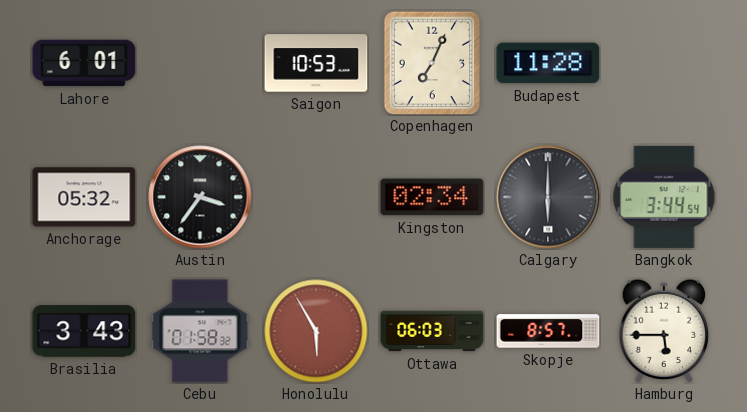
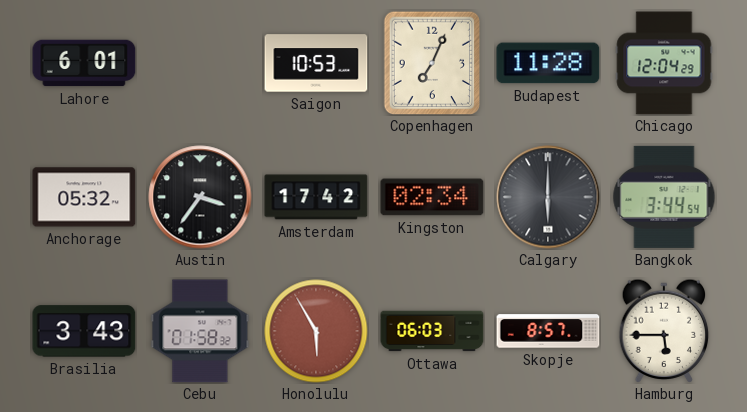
Chicago: none -> 12:04
Amsterdam: none -> 17:42
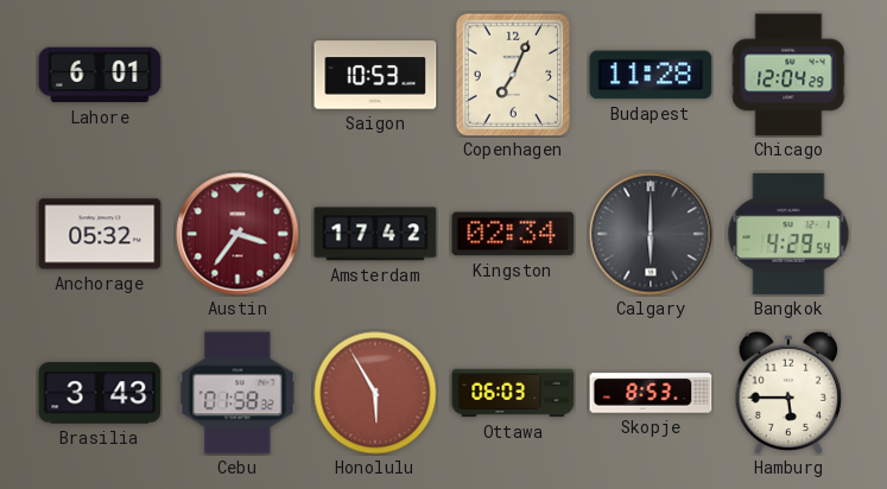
Austin dial: black -> burgundy
Bangkok: 3:44 -> 4:29
Skopje: 8:57 -> 8:53
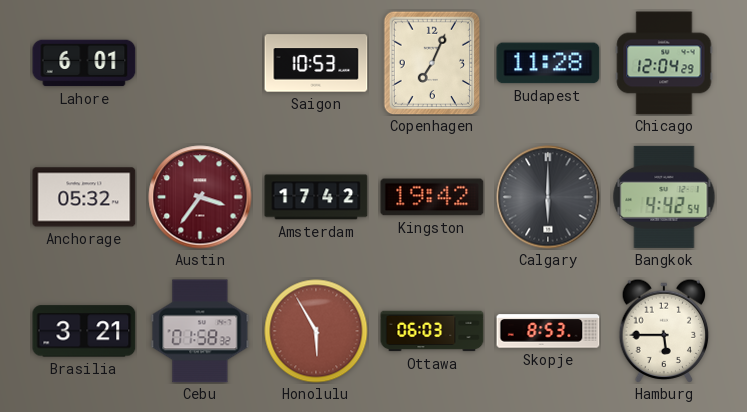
Kingston: 02:34 -> 19:42
Bangkok: 4:29 -> 4:42
Brasilia: 3:43 -> 3:21
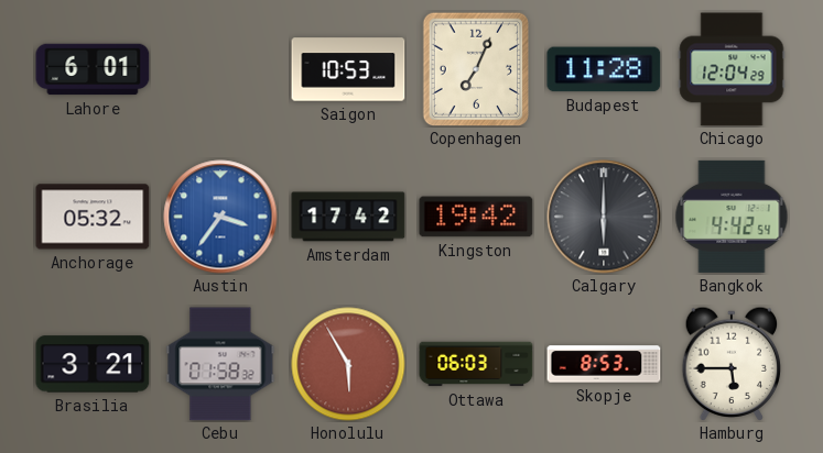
Austin dial: burgundy -> blue
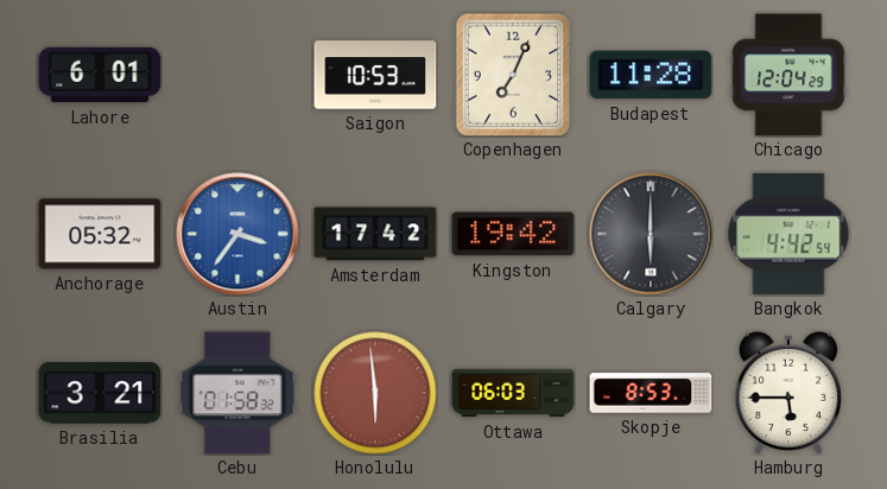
Honolulu: 5:55 -> 5:59
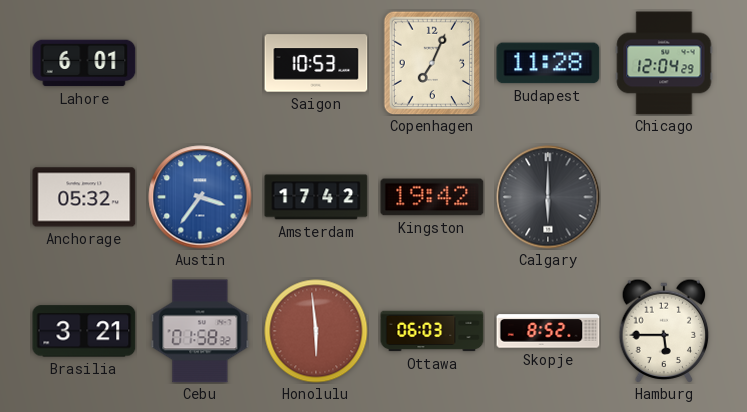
Bangkok: 4:42 -> none
Skopje: 8:53 -> 8:52
